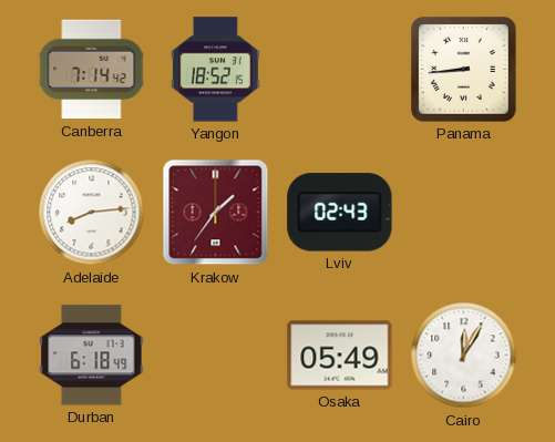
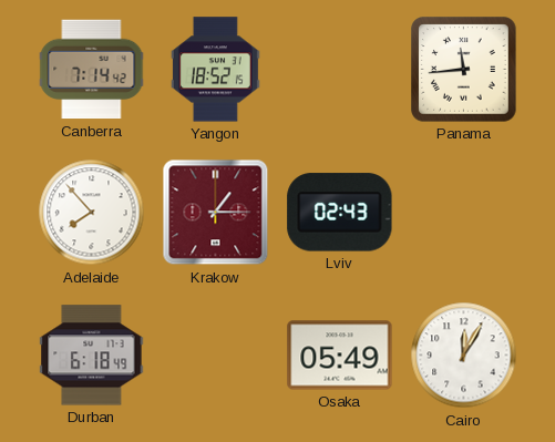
Panama: 8:44 -> 11:44
Adelaide: 8:14 -> 7:53
Krakow: 1:36 -> 1:15
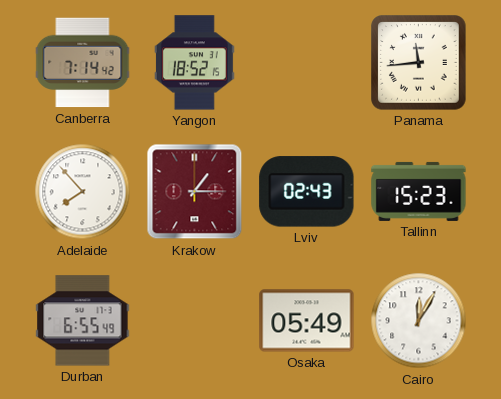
Tallinn: none -> 15:23
Durban: 6:18 -> 6:55
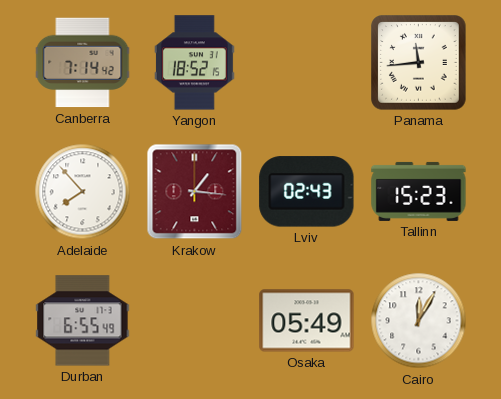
Krakow: 1:15 -> 1:16
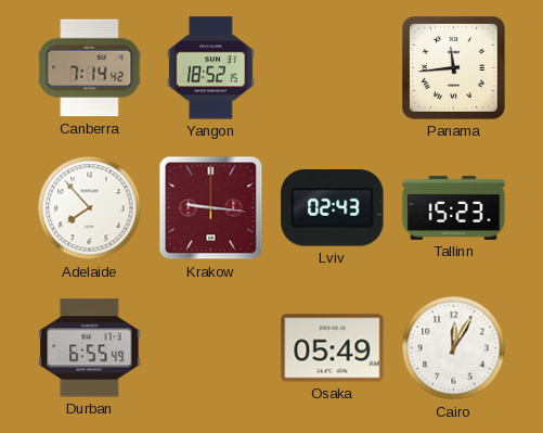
Krakow: 1:16 -> 9:16
